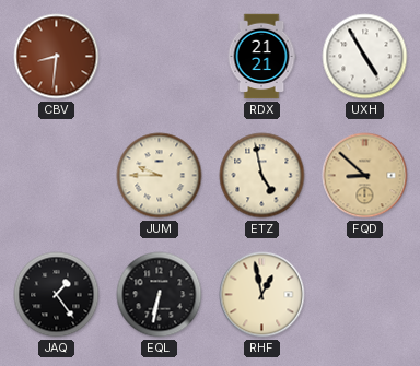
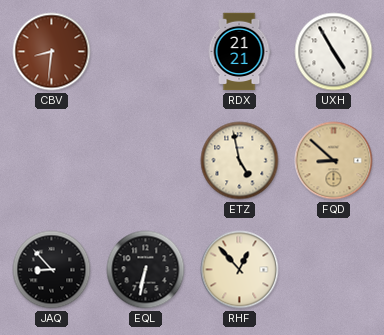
JUM: 9:45 -> none
JAQ: 1:24 -> 8:53
RHF: 12:58 -> 12:53
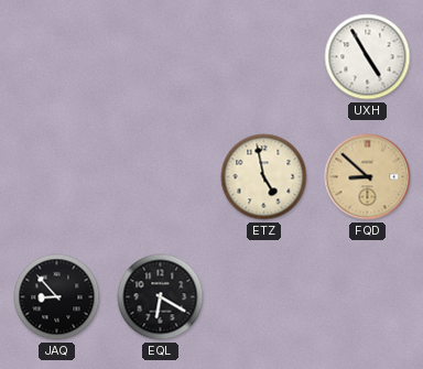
CBV: 8:31 -> none
RDX: 21:21 -> none
EQL: 6:32 -> 6:20
RHF: 12:53 -> none
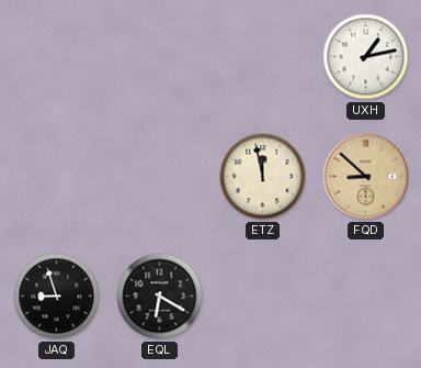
UXH: 4:55 -> 1:13
ETZ: 4:58 -> 11:58
JAQ: 8:53 -> 8:57
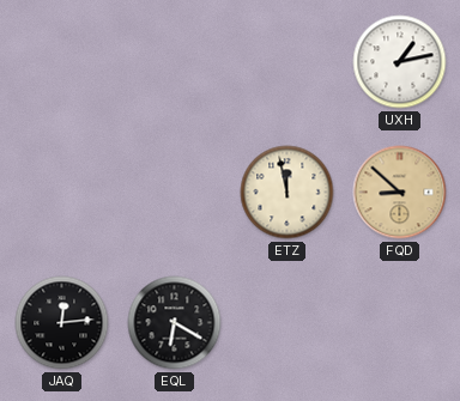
JAQ: 8:57 -> 12:14
